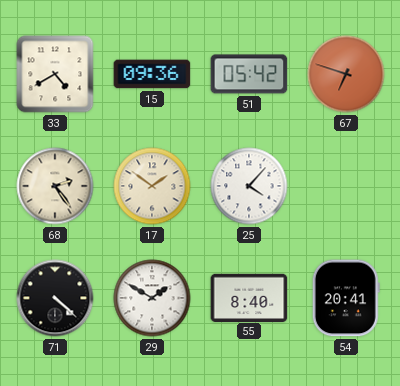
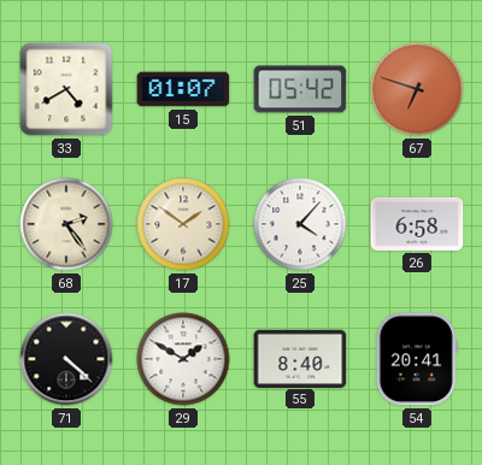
15: 09:36 -> 01:07
26: none -> 6:58
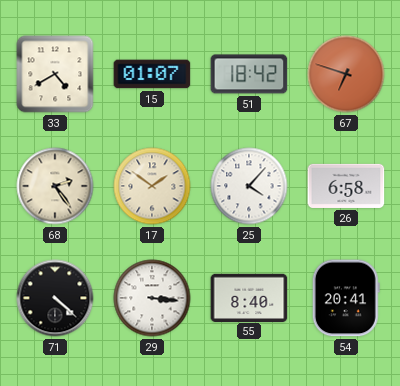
51: 05:42 -> 18:42
29: 1:50 -> 3:16
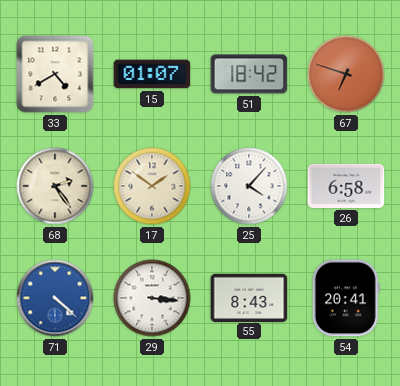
71 dial: black -> blue
55: 8:40 -> 8:43
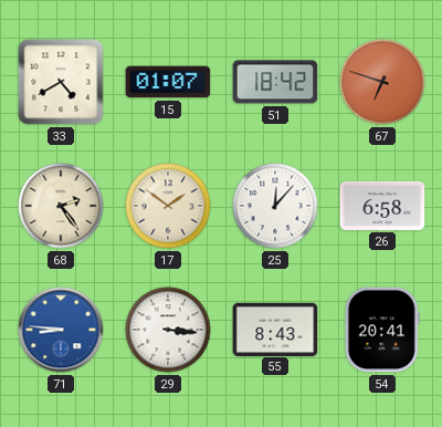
25: 4:07 -> 12:07
71: 4:22 -> 8:46
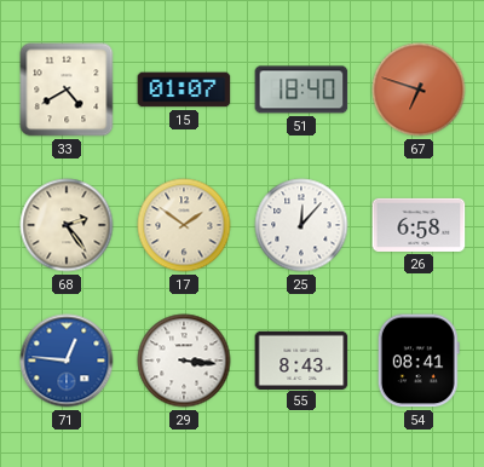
51: 18:42 -> 18:40
71: 8:46 -> 12:46
54: 20:41 -> 08:41
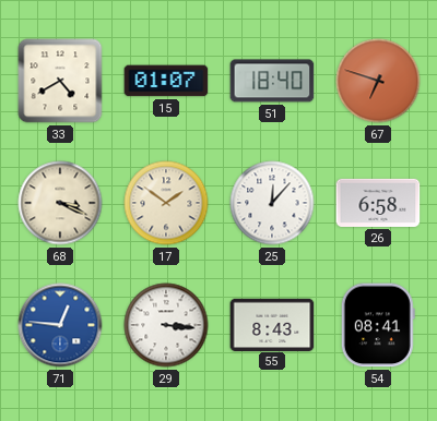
68: 2:24 -> 3:19
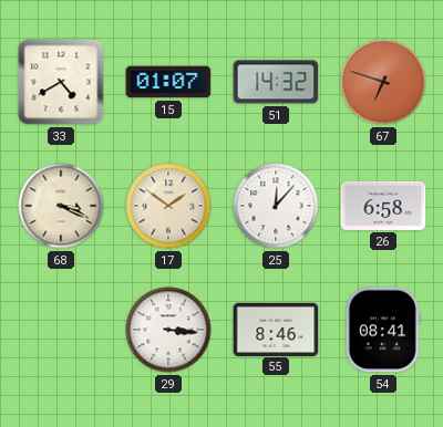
51: 18:40 -> 14:32
71: 12:46 -> none
55: 8:43 -> 8:46
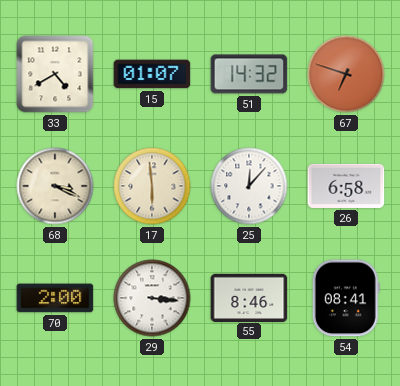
17: 1:51 -> 5:59
70: none -> 2:00
